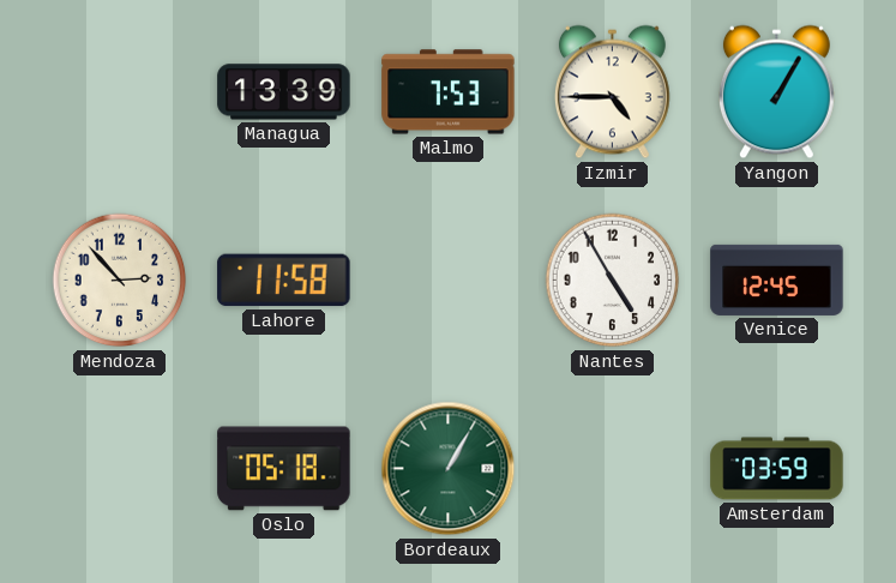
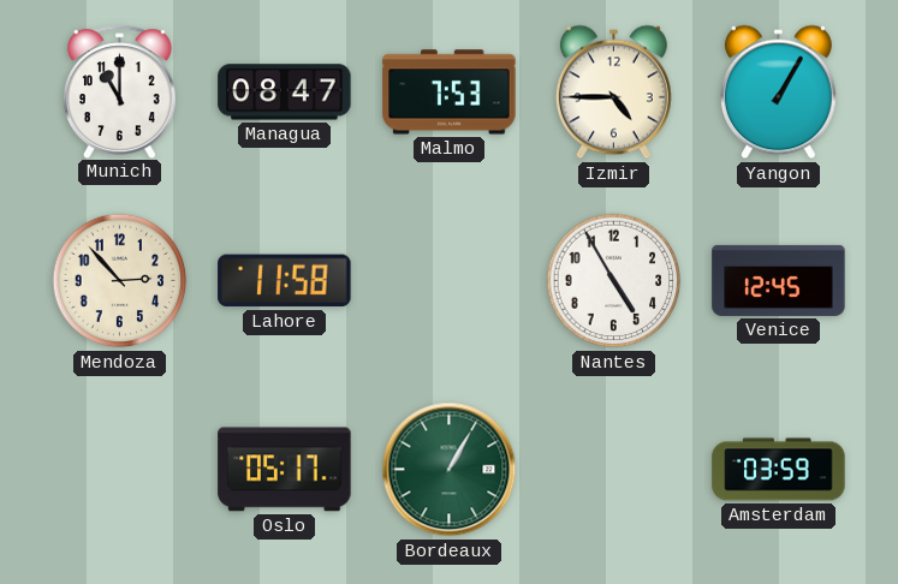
Munich: none -> 11:00
Managua: 13:39 -> 08:47
Oslo: 05:18 -> 05:17
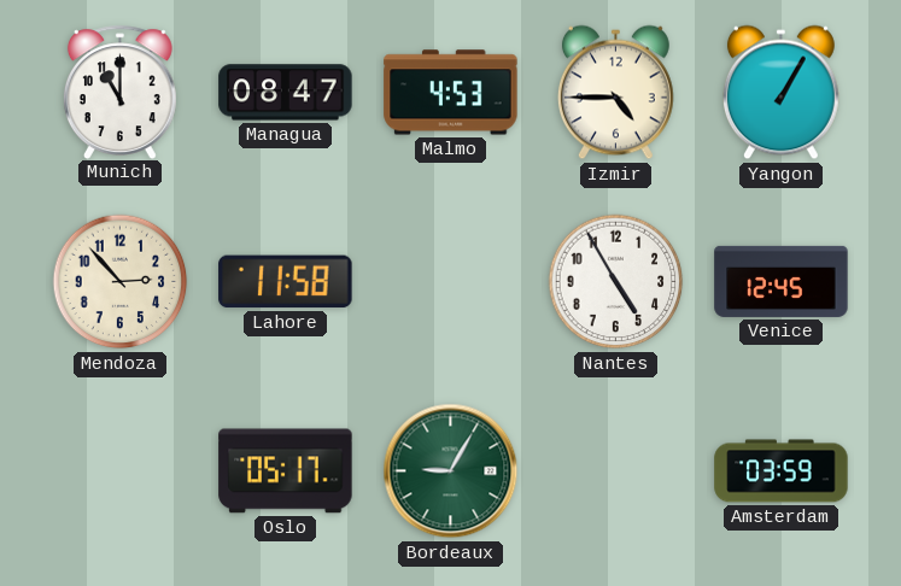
Malmo: 7:53 -> 4:53
Bordeaux: 1:05 -> 9:05
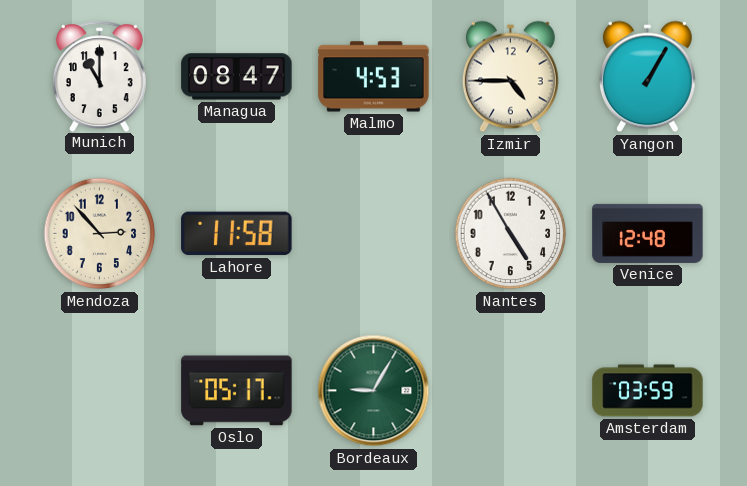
Venice: 12:45 -> 12:48
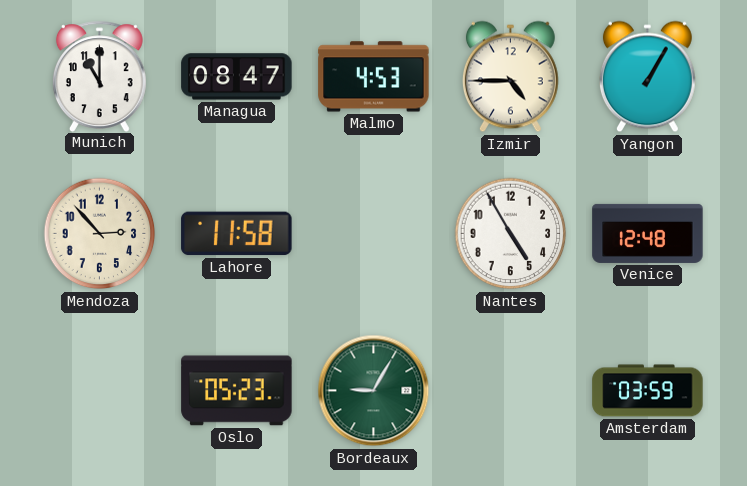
Oslo: 05:17 -> 05:23
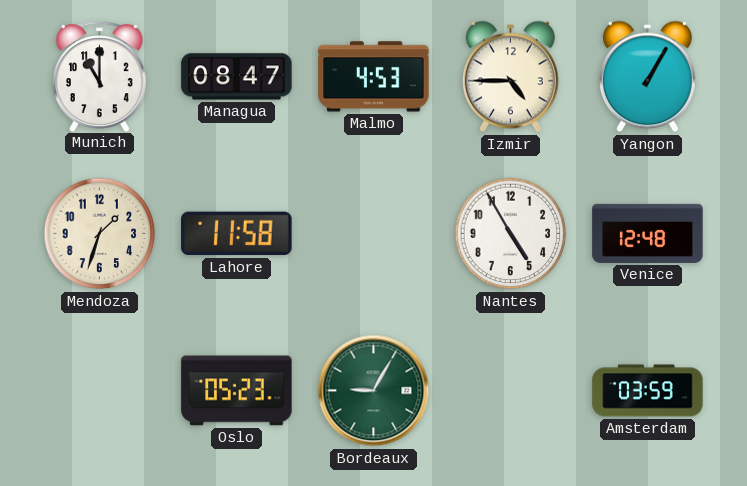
Mendoza: 2:53 -> 1:33
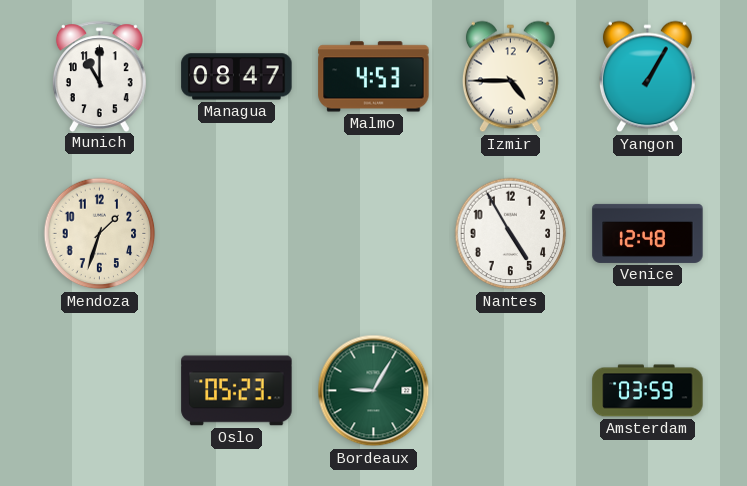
Lahore: 11:58 -> none
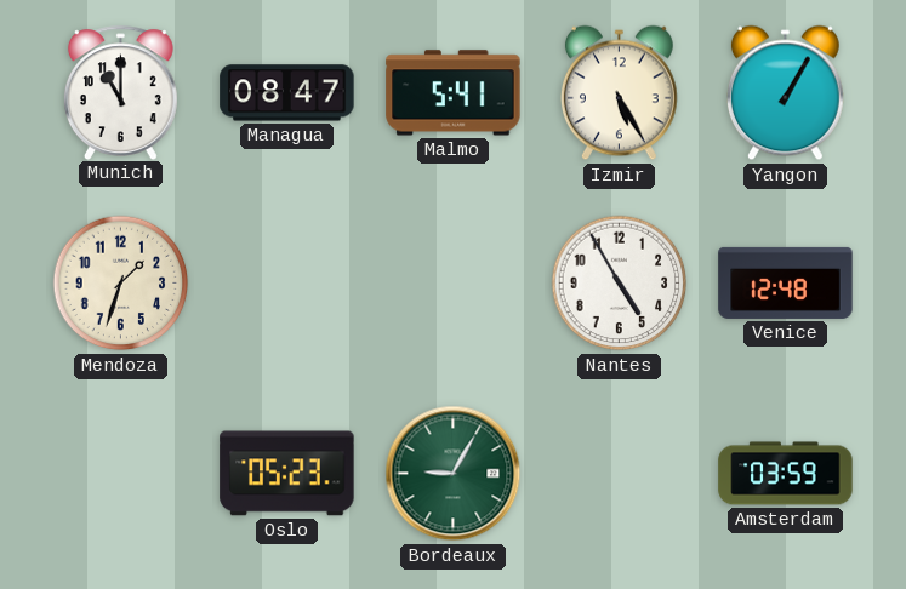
Malmo: 4:53 -> 5:41
Izmir: 4:45 -> 5:25
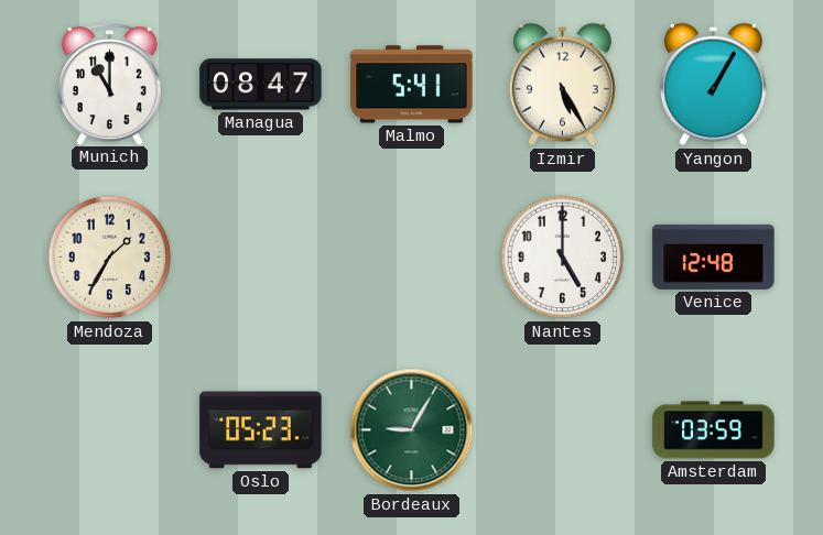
Mendoza: 1:33 -> 1:35
Nantes: 4:55 -> 5:00
